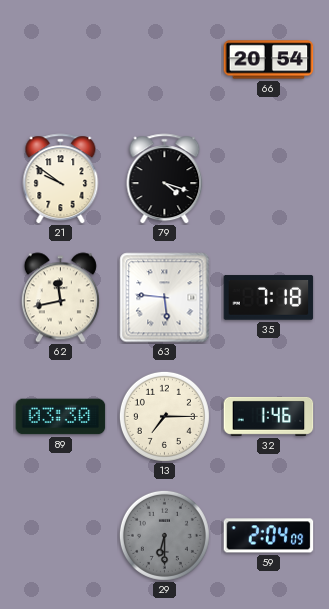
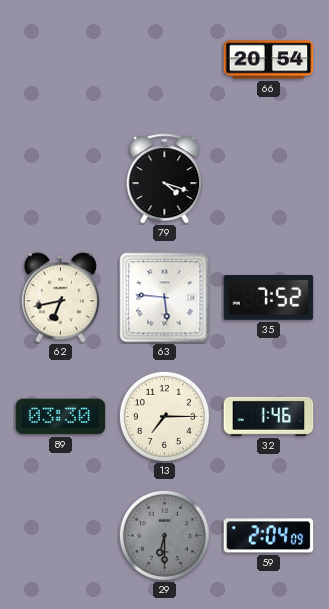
21: 9:51 -> none
62: 11:43 -> 6:43
35: 7:18 -> 7:52
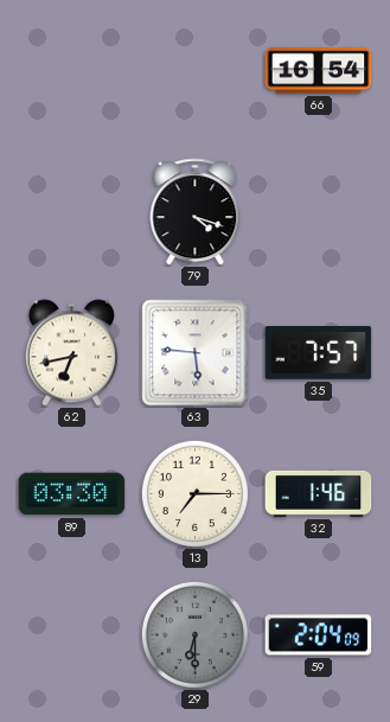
66: 20:54 -> 16:54
35: 7:52 -> 7:57
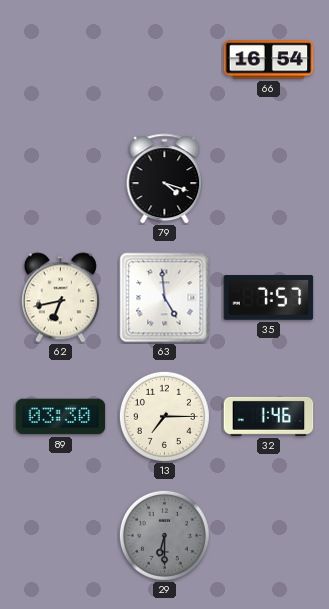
63: 5:46 -> 4:59
59: 2:04 -> none
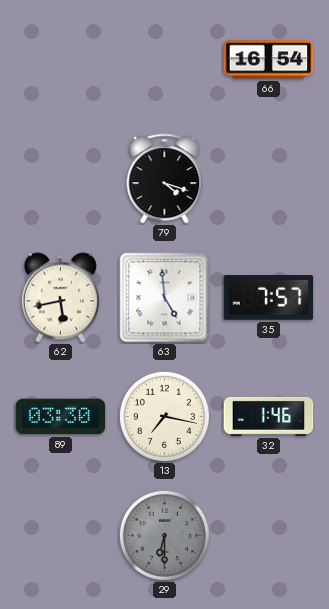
62: 6:43 -> 5:43
13: 7:15 -> 7:17
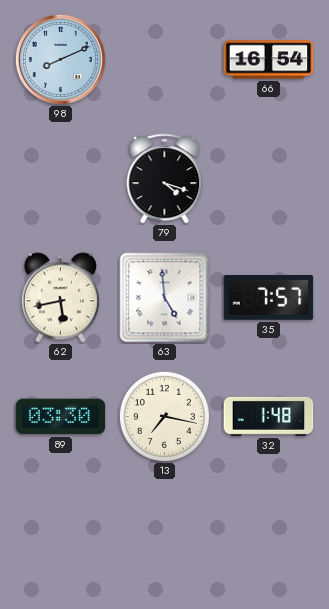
98: none -> 8:11
32: 1:46 -> 1:48
29: 6:30 -> none
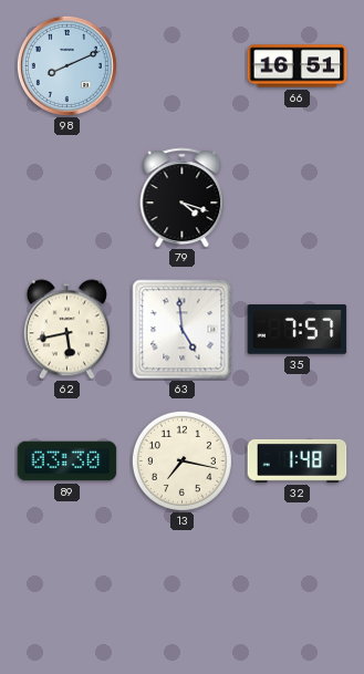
66: 16:54 -> 16:51
